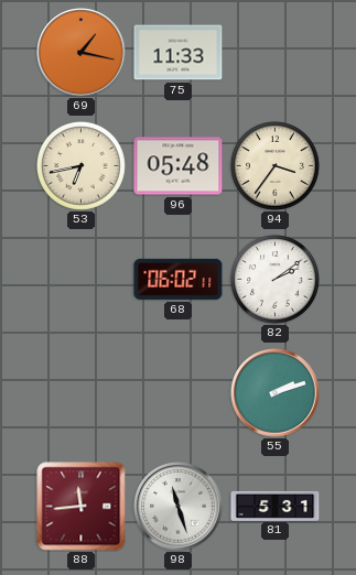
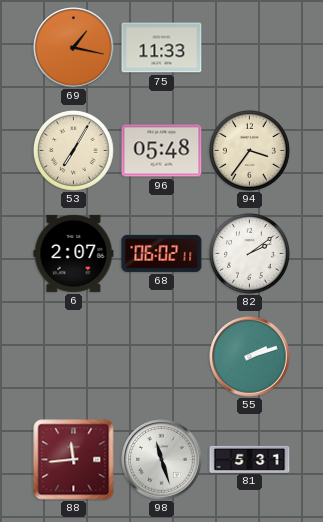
53: 6:43 -> 7:05
6: none -> 2:07
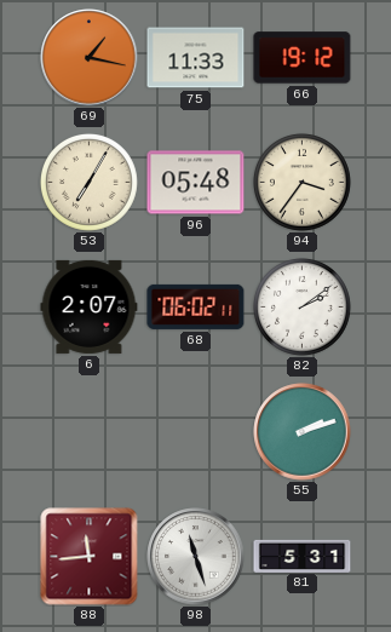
66: none -> 19:12
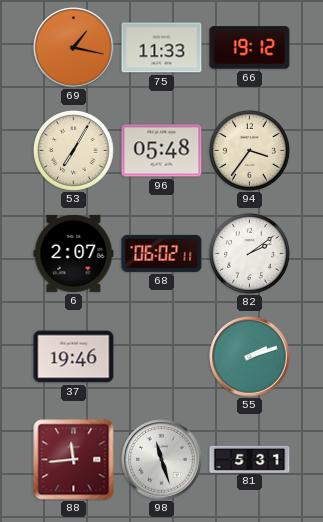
37: none -> 19:46
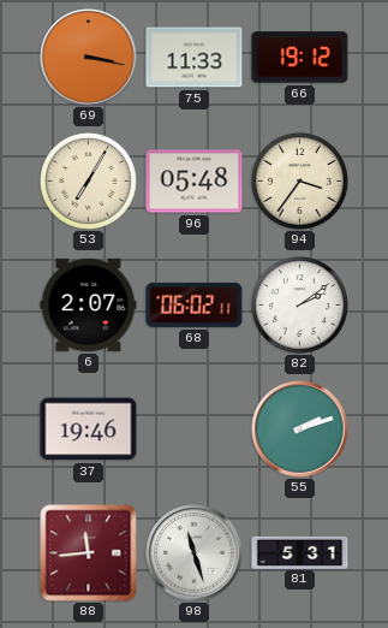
69: 1:17 -> 3:17
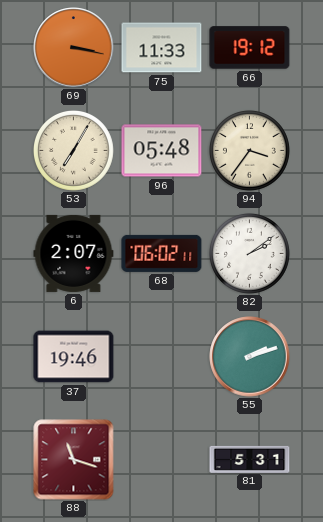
88: 11:44 -> 11:18
98: 11:27 -> none
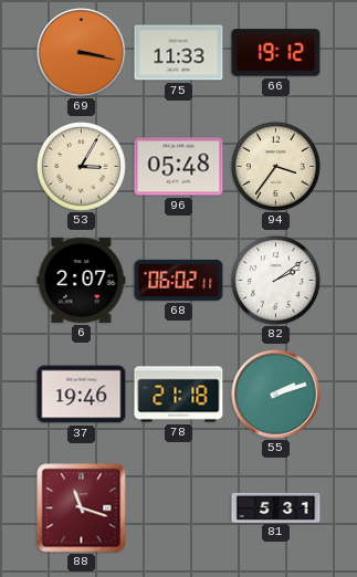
53: 7:05 -> 3:05
78: none -> 21:18
